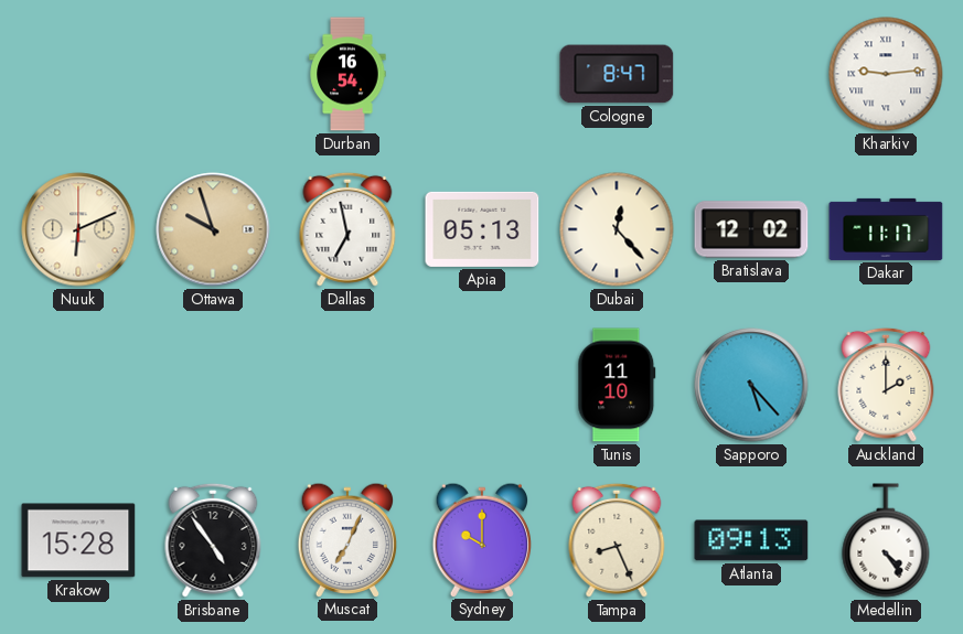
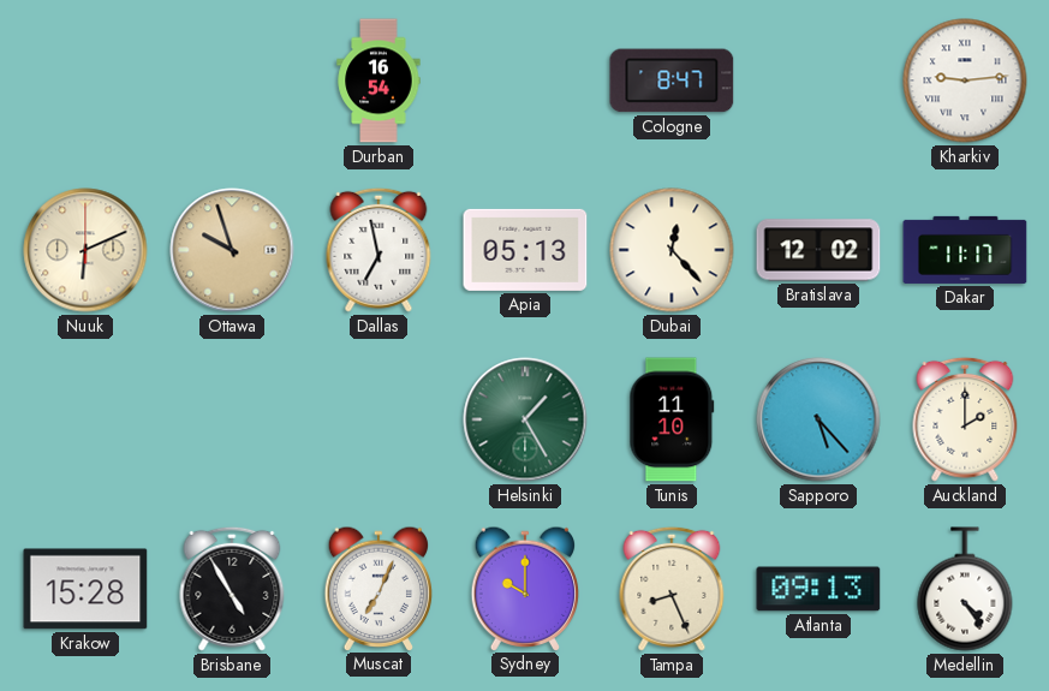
Helsinki: none -> 1:25
Brisbane: 4:54 -> 4:55
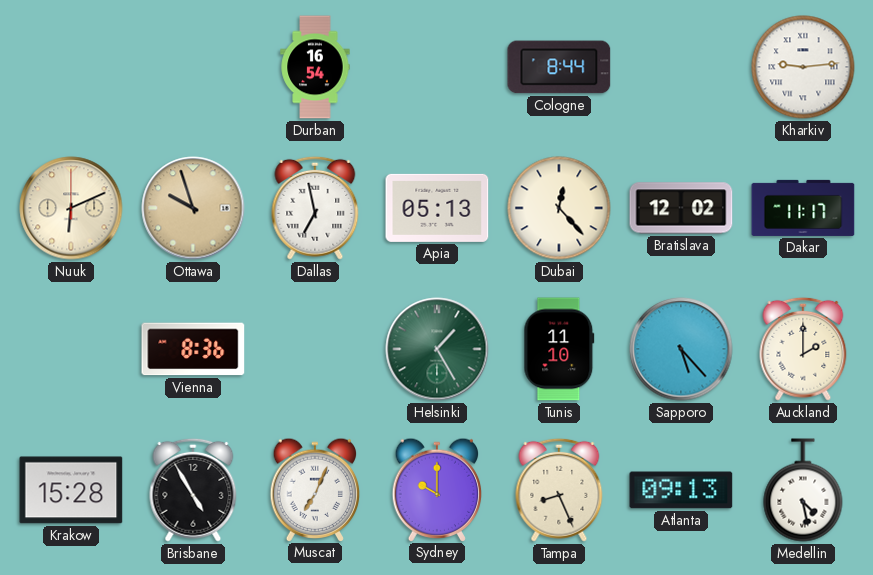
Cologne: 8:47 -> 8:44
Vienna: none -> 8:36
Medellin: 4:24 -> 4:28
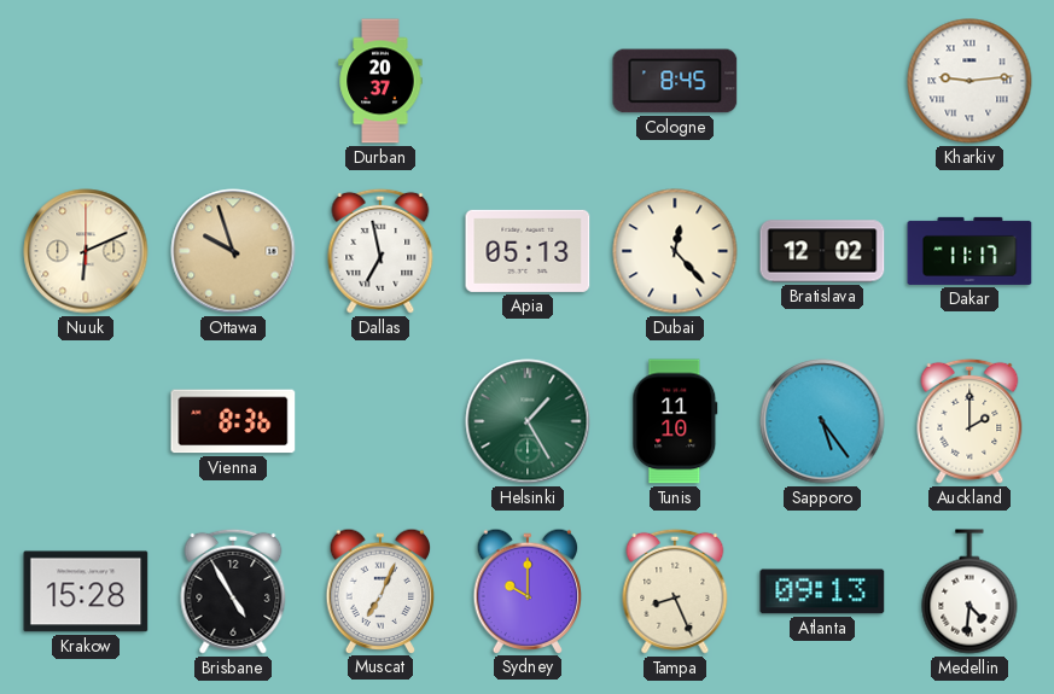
Durban: 16:54 -> 20:37
Cologne: 8:44 -> 8:45
Sapporo: 5:23 -> 5:24
Medellin: 4:28 -> 4:31
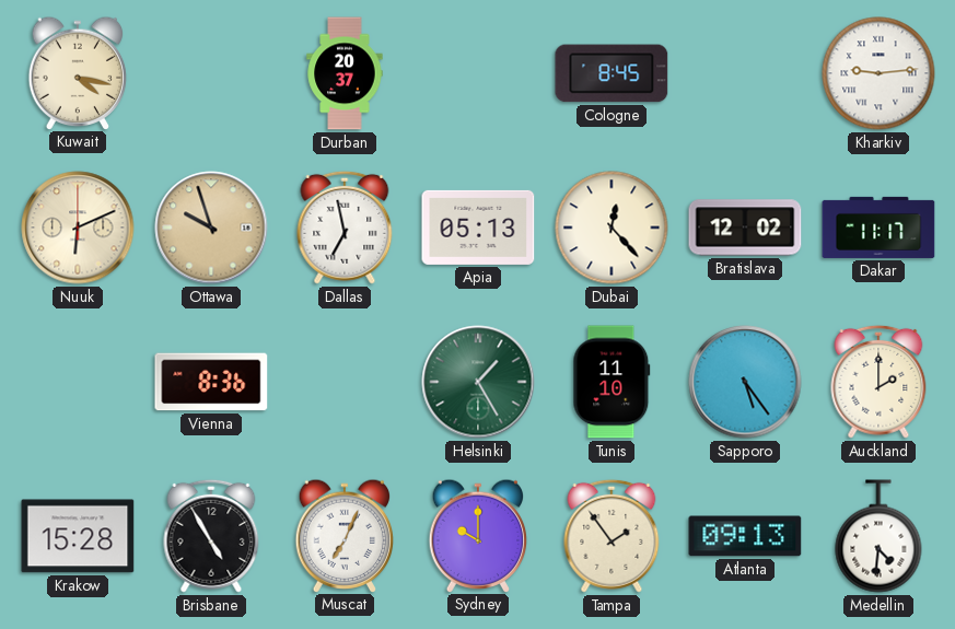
Kuwait: none -> 4:17
Tampa: 8:26 -> 1:54
